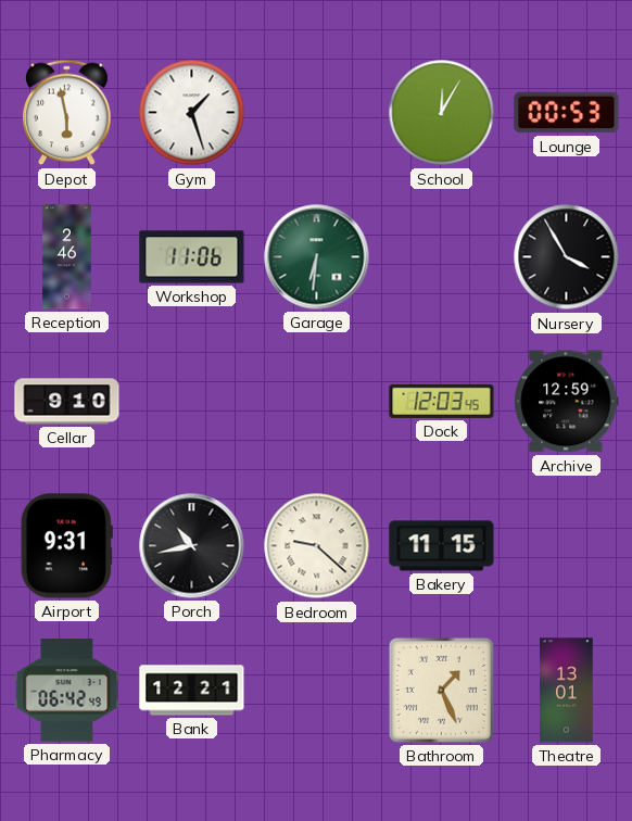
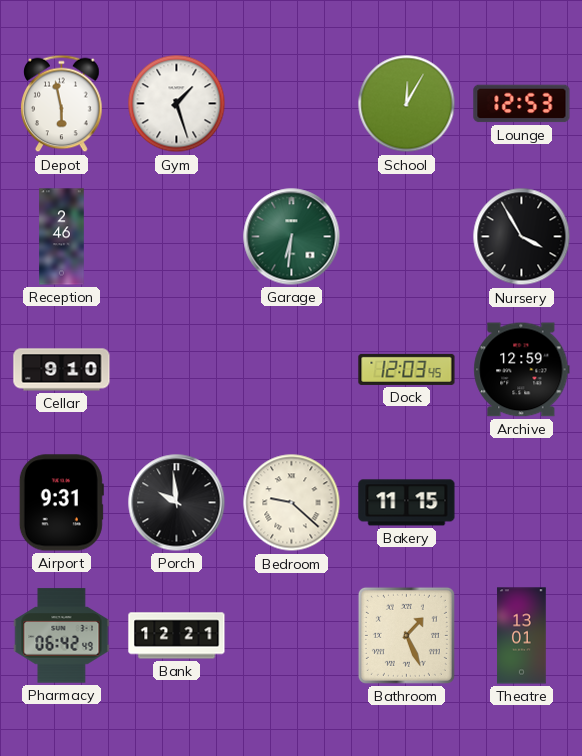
Lounge: 00:53 -> 12:53
Workshop: 11:06 -> none
Porch: 10:43 -> 9:59
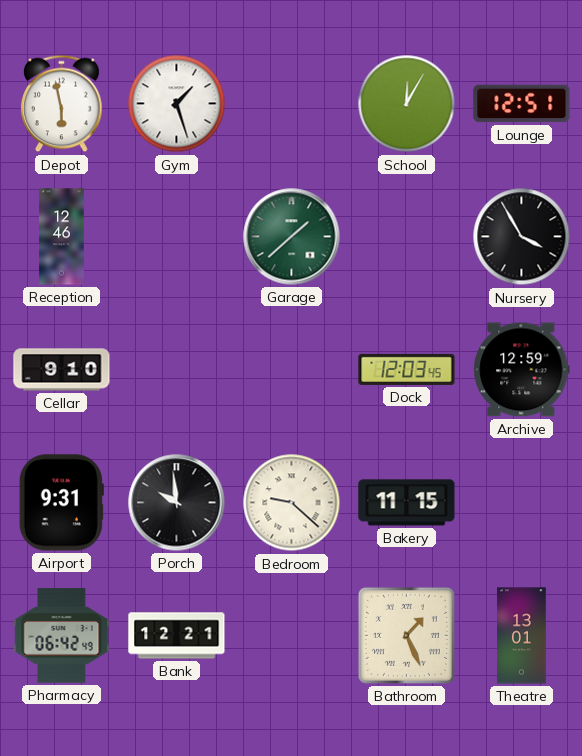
Lounge: 12:53 -> 12:51
Reception: 2:46 -> 12:46
Garage: 6:31 -> 1:38
